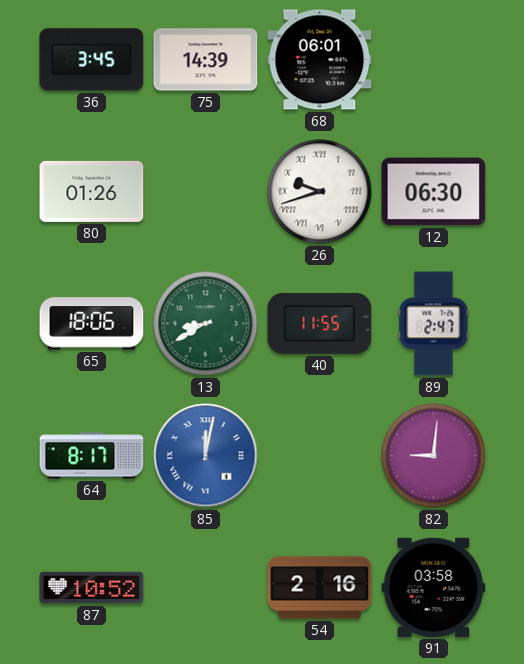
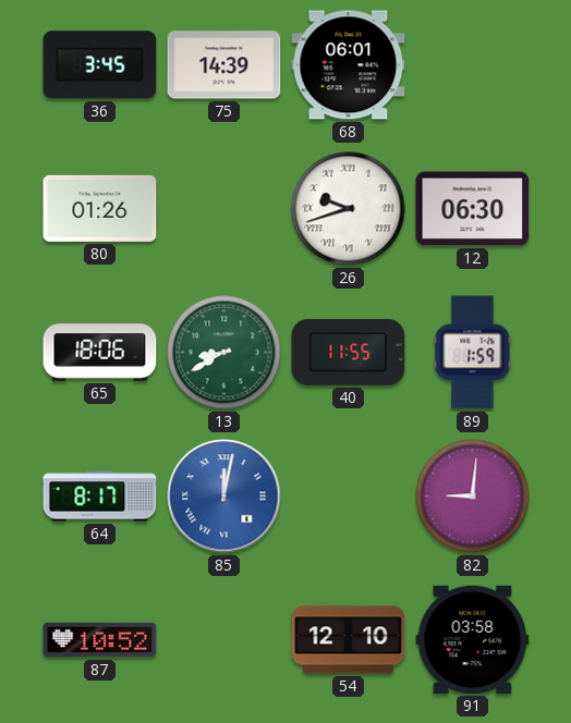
89: 2:47 -> 1:59
54: 2:16 -> 12:10
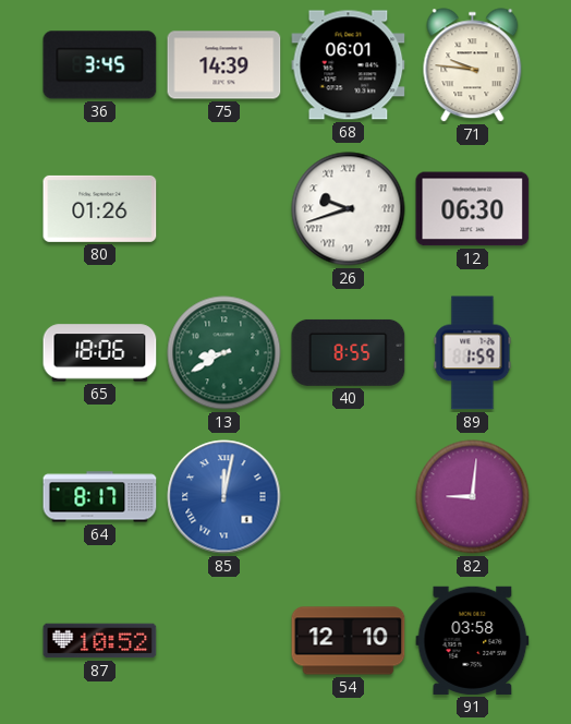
71: none -> 9:46
40: 11:55 -> 8:55
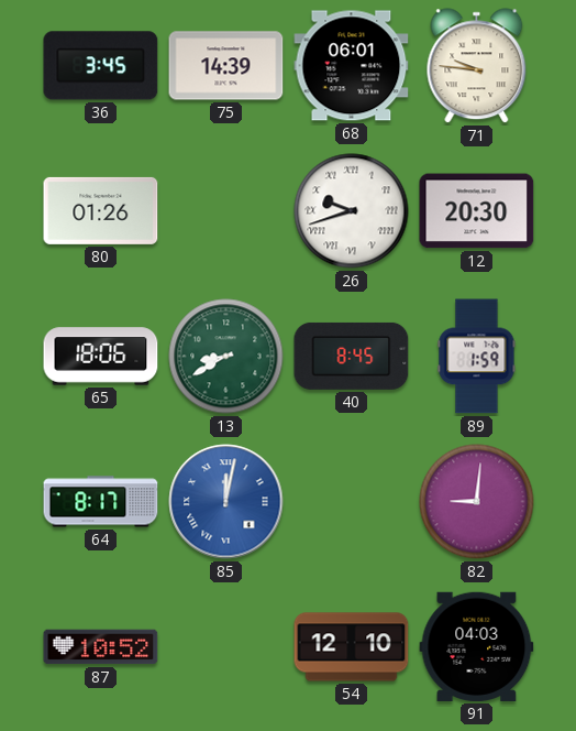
12: 06:30 -> 20:30
40: 8:55 -> 8:45
91: 03:58 -> 04:03
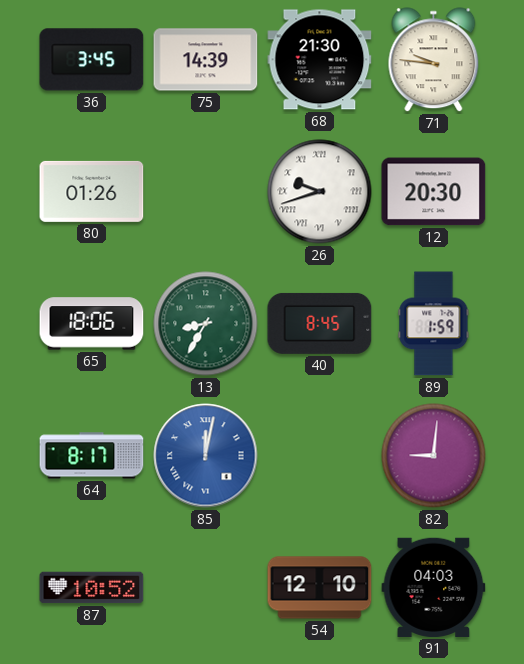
68: 06:01 -> 21:30
13: 8:40 -> 8:35
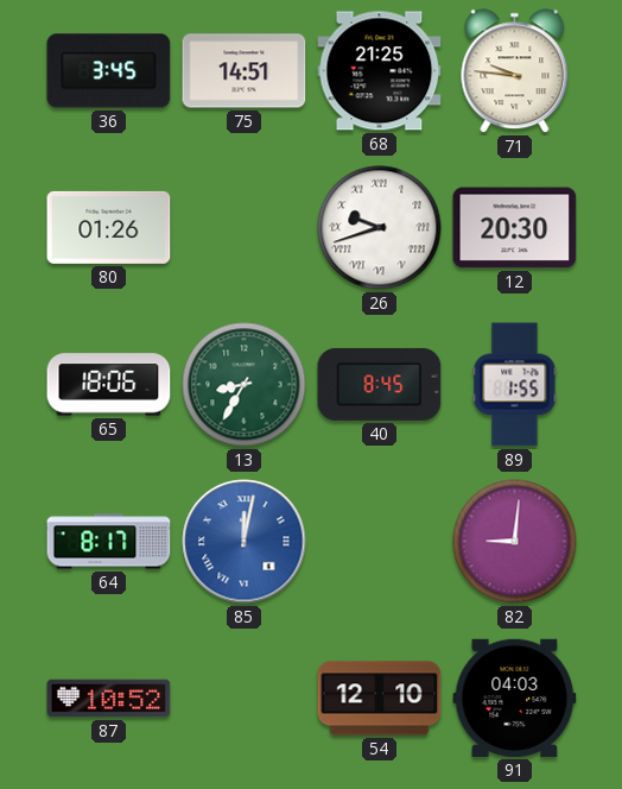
75: 14:39 -> 14:51
68: 21:30 -> 21:25
89: 1:59 -> 1:55
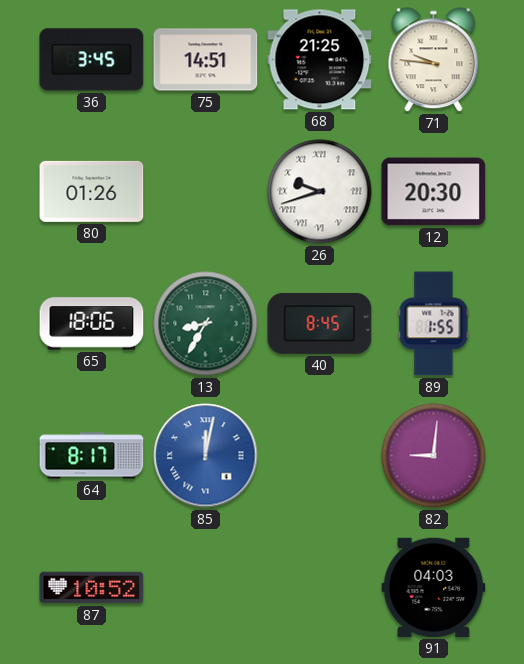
54: 12:10 -> none
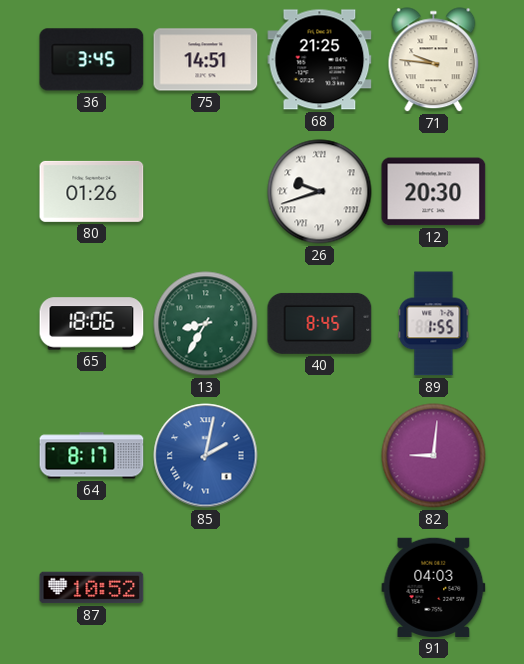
85: 12:02 -> 2:02
